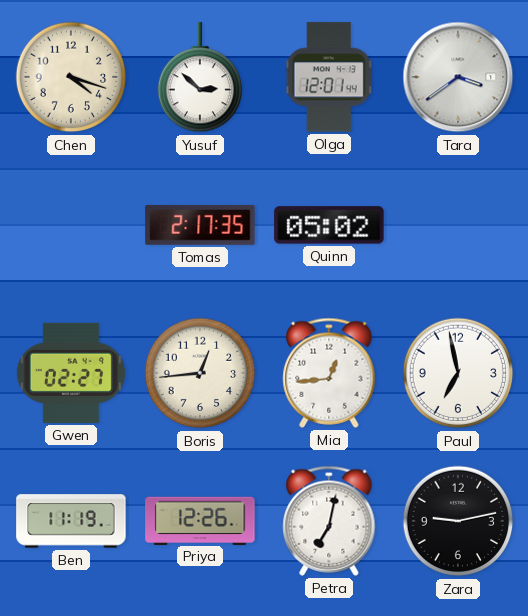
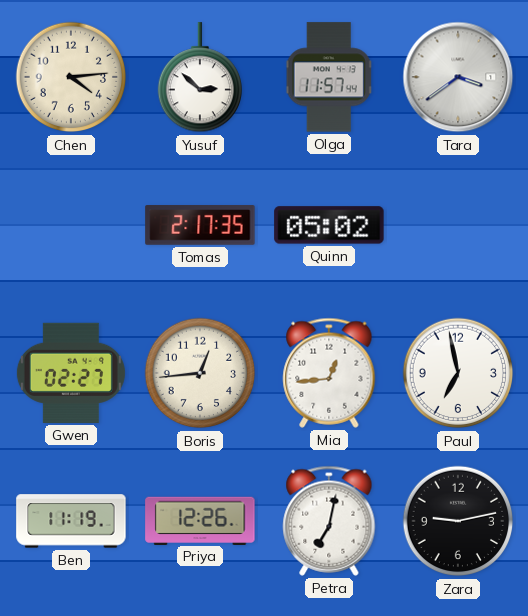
Chen: 4:18 -> 4:14
Olga: 12:01 -> 11:57
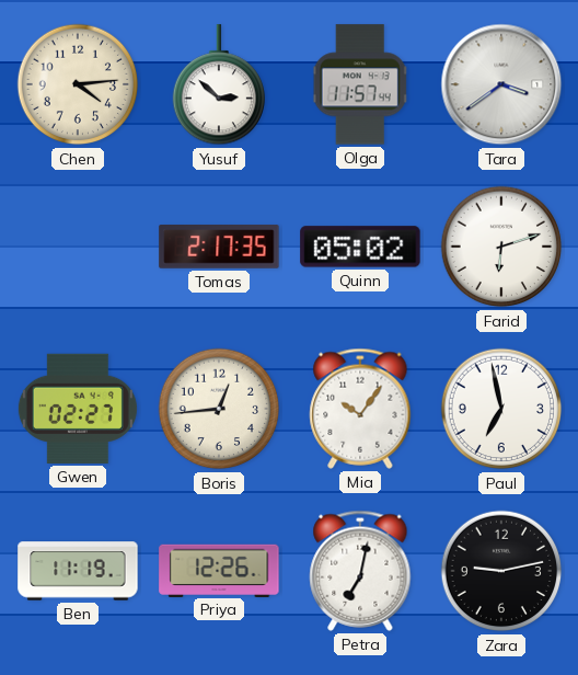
Farid: none -> 6:12
Mia: 12:44 -> 10:06
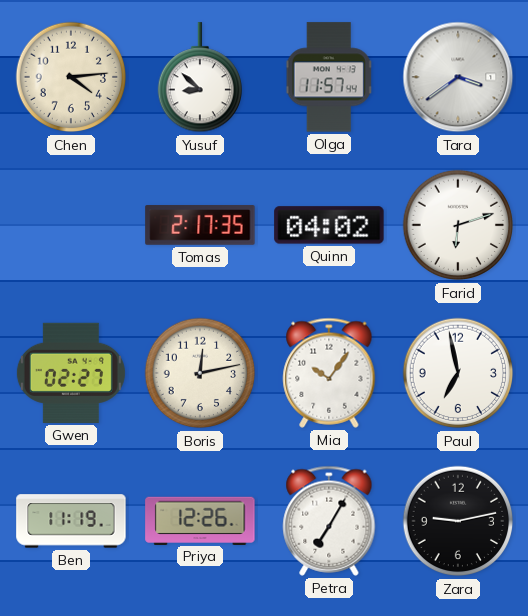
Yusuf: 2:52 -> 8:52
Quinn: 05:02 -> 04:02
Boris: 12:44 -> 12:13
Petra: 7:02 -> 7:05
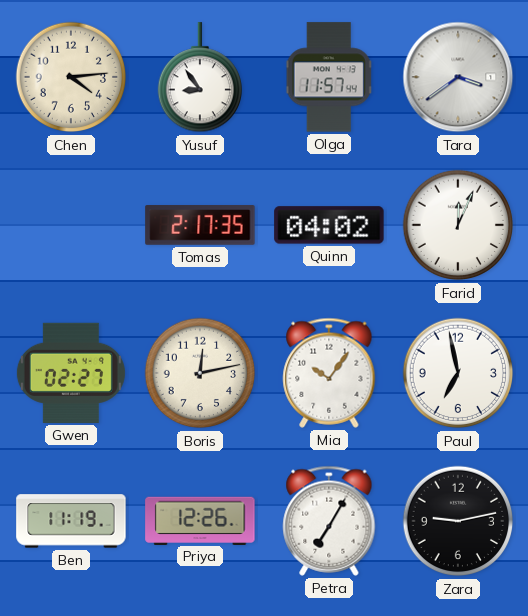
Yusuf: 8:52 -> 8:54
Farid: 6:12 -> 12:04
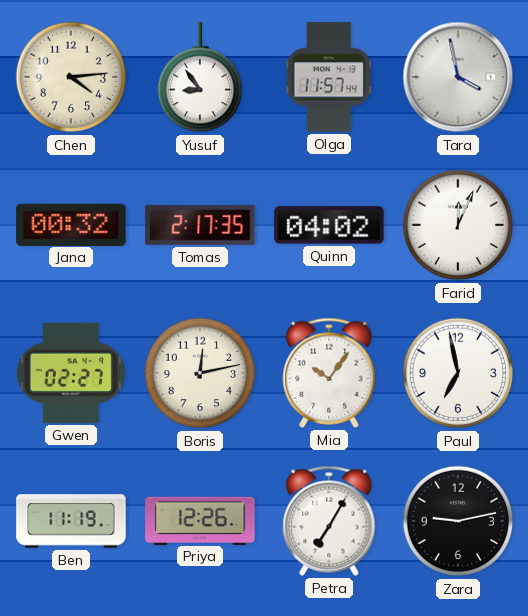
Tara: 3:39 -> 3:58
Jana: none -> 00:32
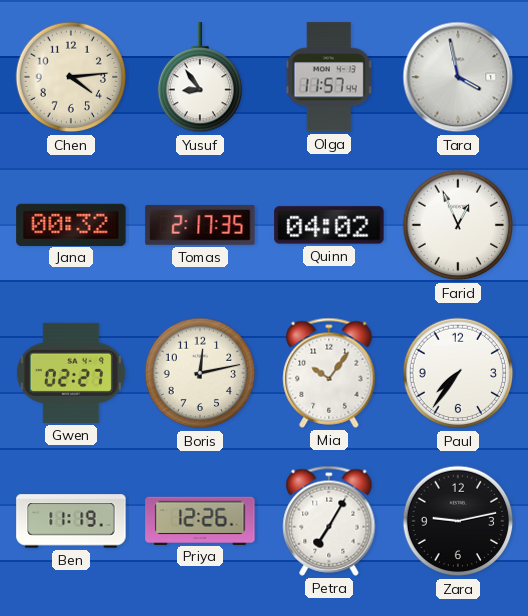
Farid: 12:04 -> 12:56
Paul: 6:58 -> 7:36
